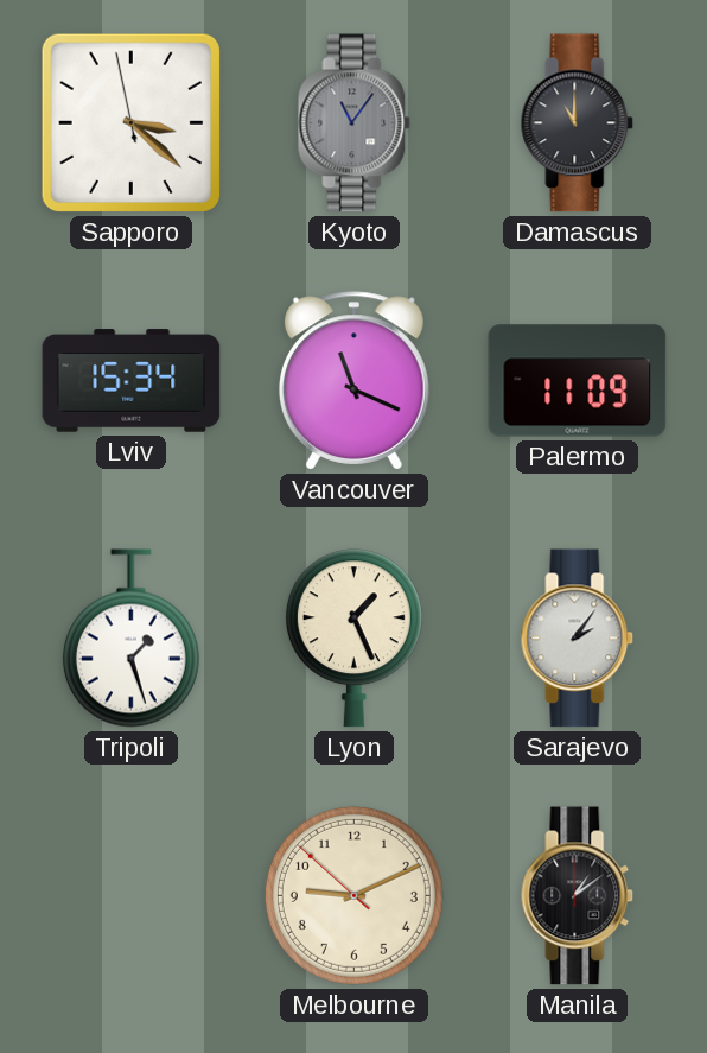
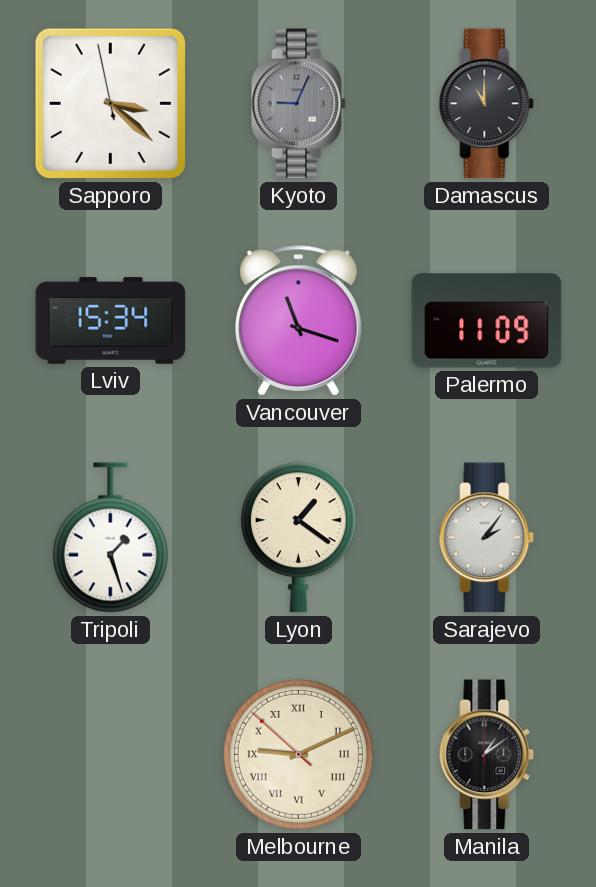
Kyoto: 11:06 -> 9:04
Vancouver: 11:19 -> 11:18
Lyon: 1:26 -> 1:21
Melbourne numerals: Arabic -> Roman
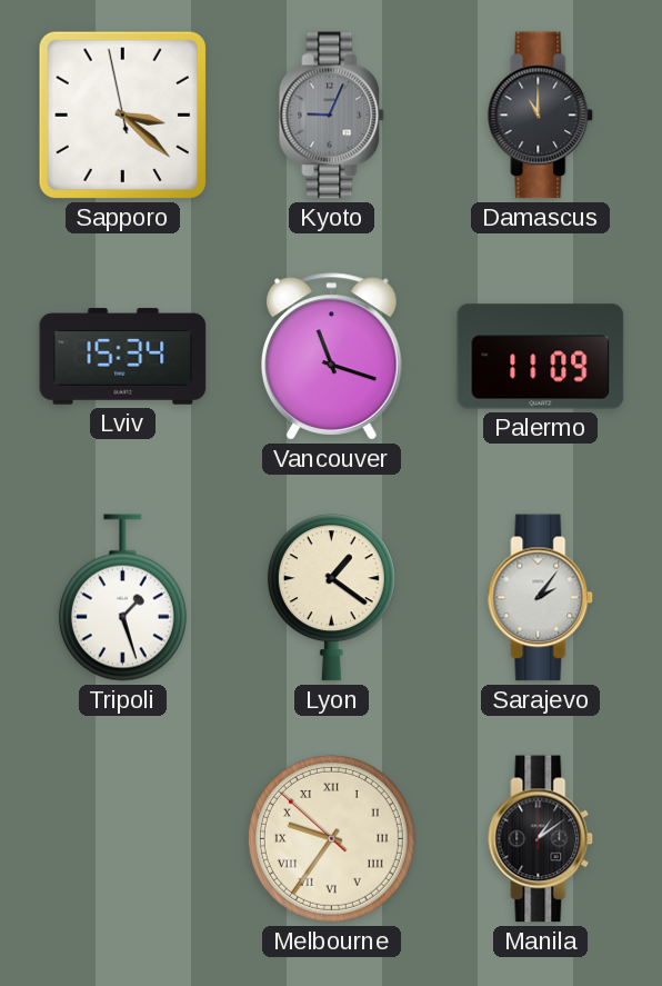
Melbourne: 9:10 -> 9:35
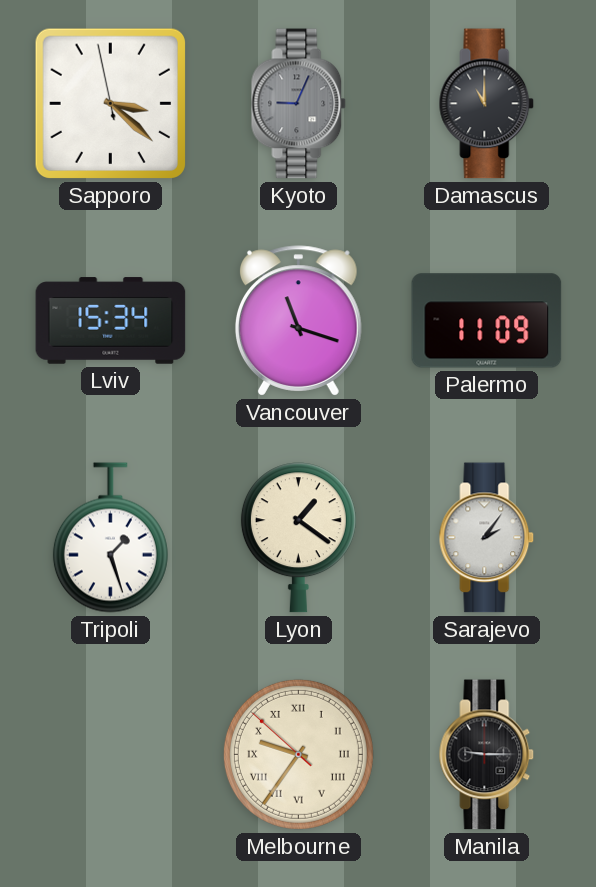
Manila: 1:09 -> 9:15
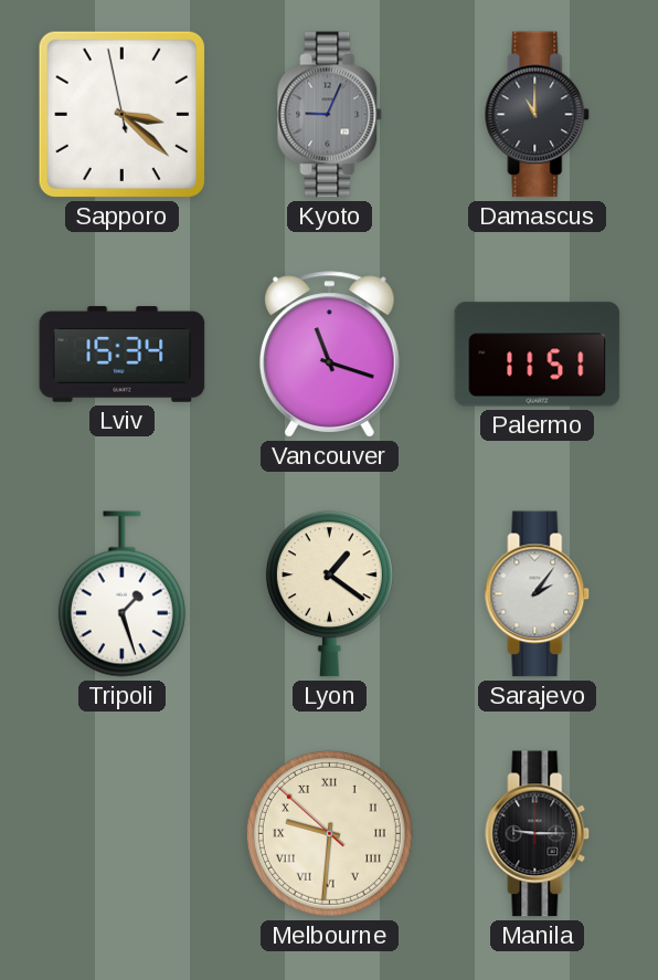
Palermo: 11:09 -> 11:51
Melbourne: 9:35 -> 9:30
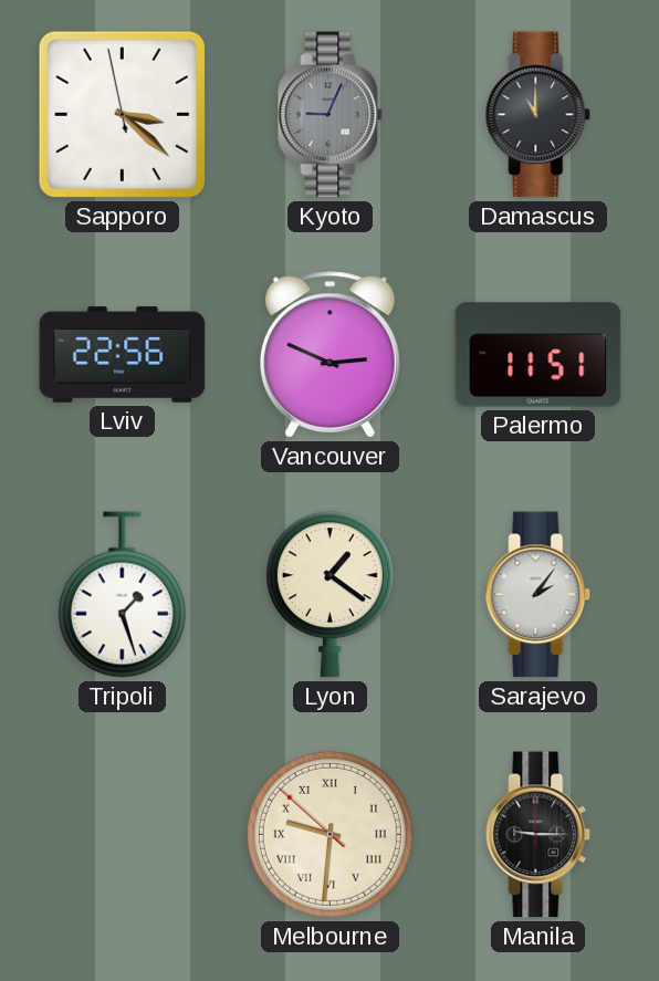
Lviv: 15:34 -> 22:56
Vancouver: 11:18 -> 2:49
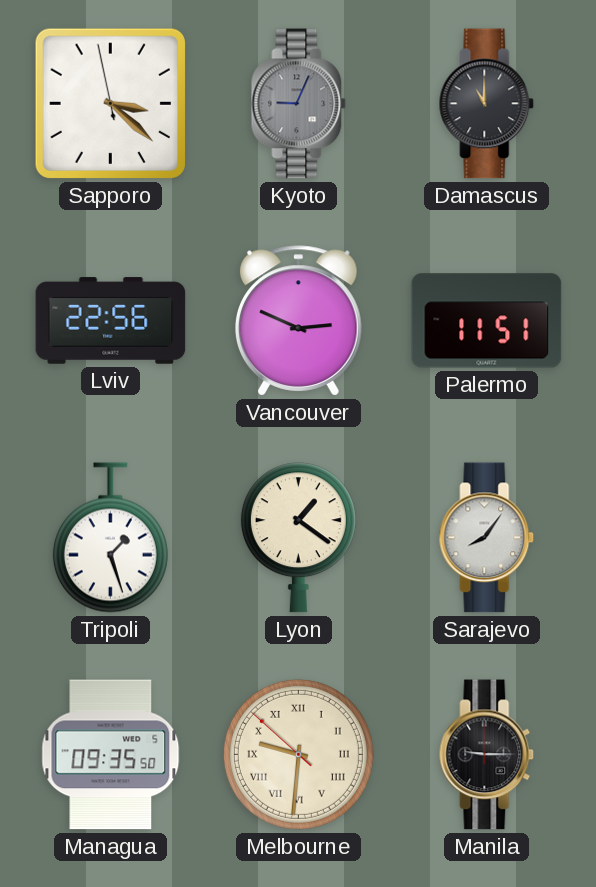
Sarajevo: 2:06 -> 8:06
Managua: none -> 09:35
